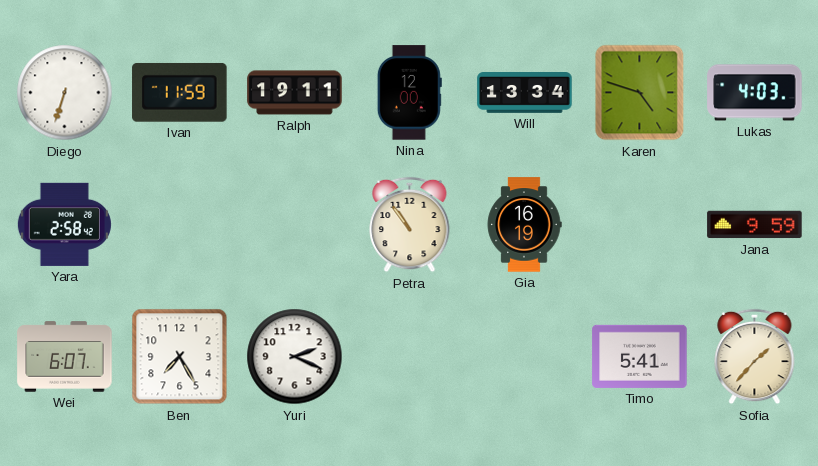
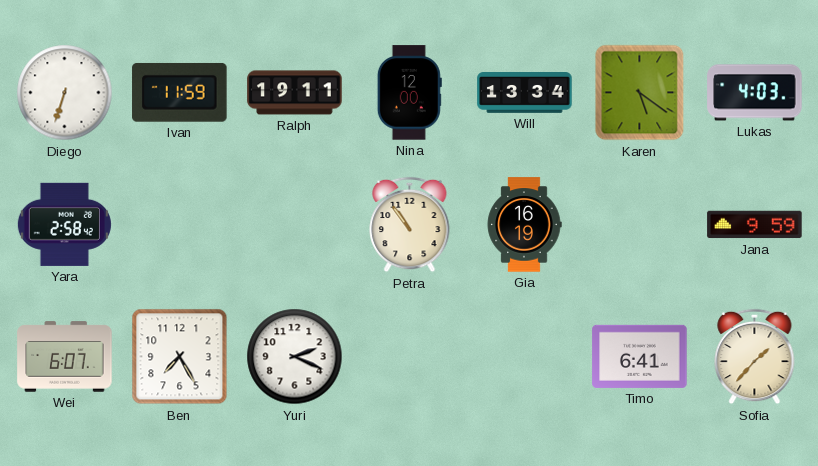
Karen: 4:48 -> 5:21
Timo: 5:41 -> 6:41
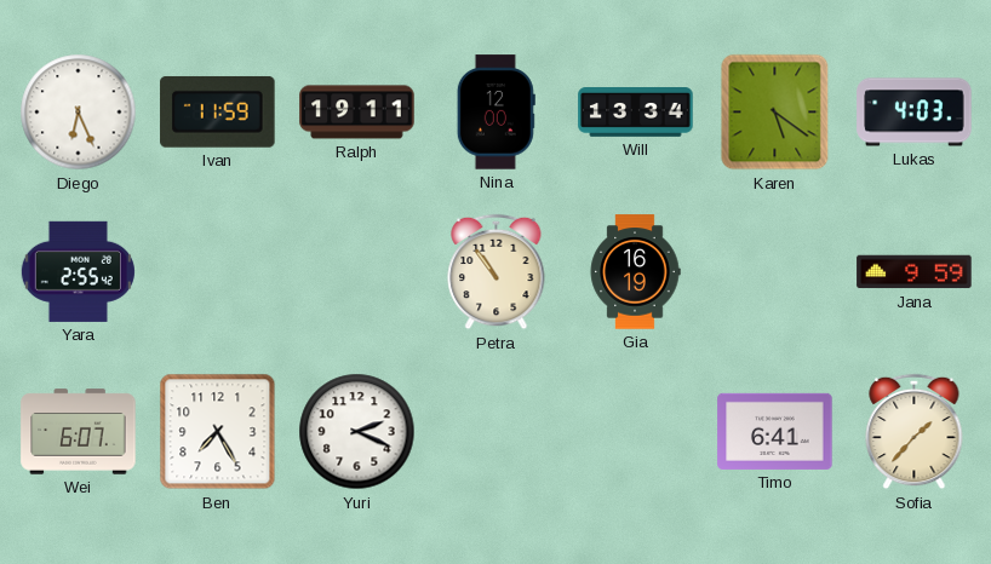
Diego: 6:33 -> 6:26
Yara: 2:58 -> 2:55
